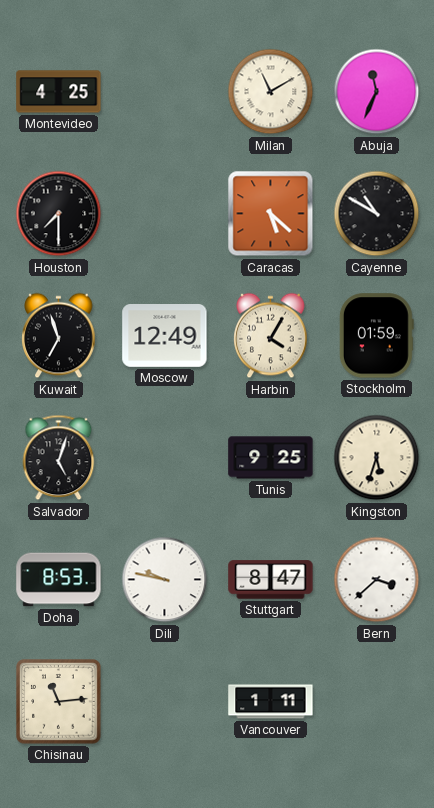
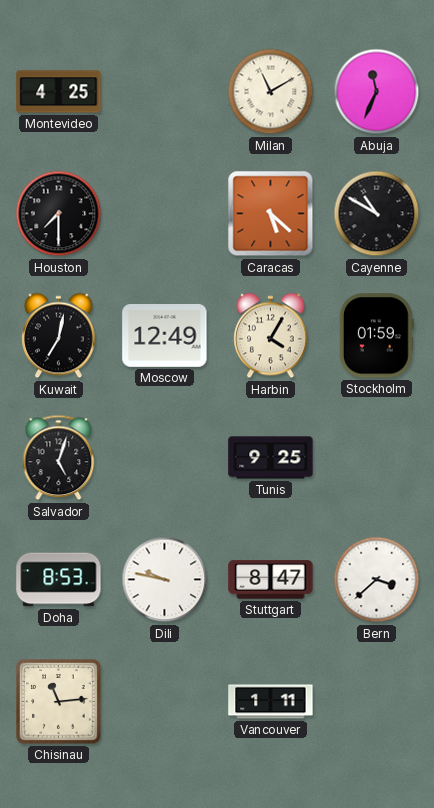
Kuwait: 6:57 -> 7:02
Kingston: 5:33 -> none
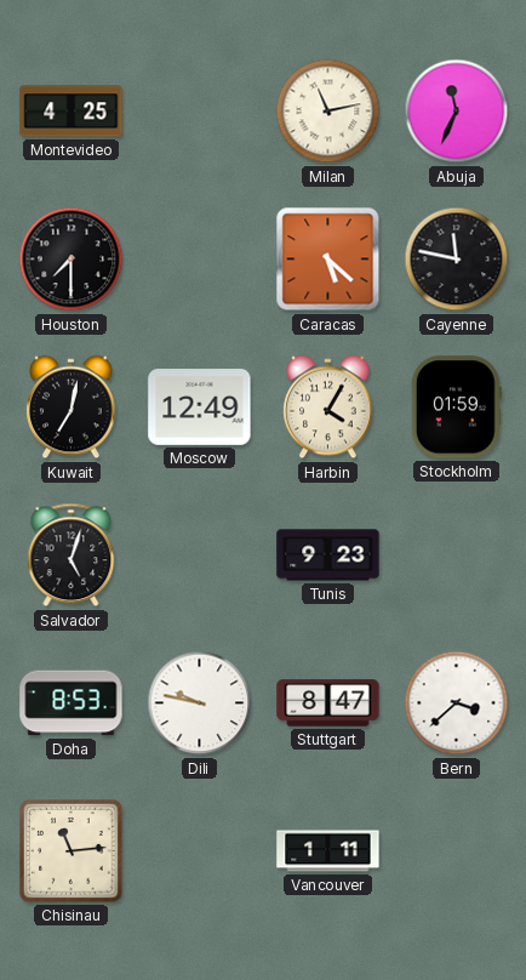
Milan: 11:10 -> 11:13
Cayenne: 10:50 -> 11:47
Tunis: 9:25 -> 9:23
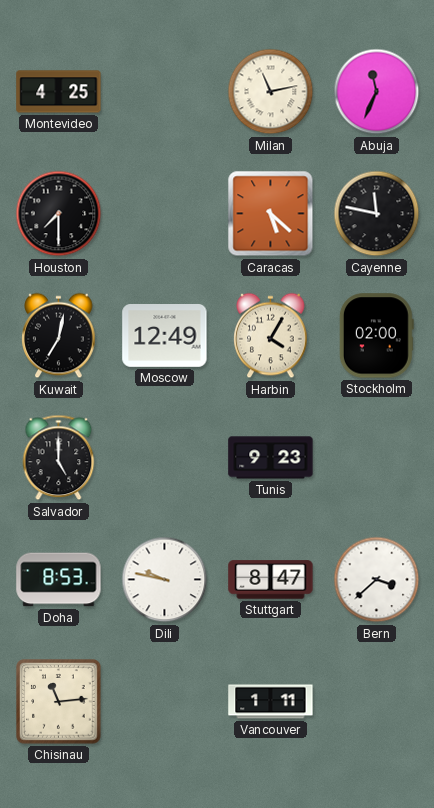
Stockholm: 01:59 -> 02:00
Salvador: 5:03 -> 5:00
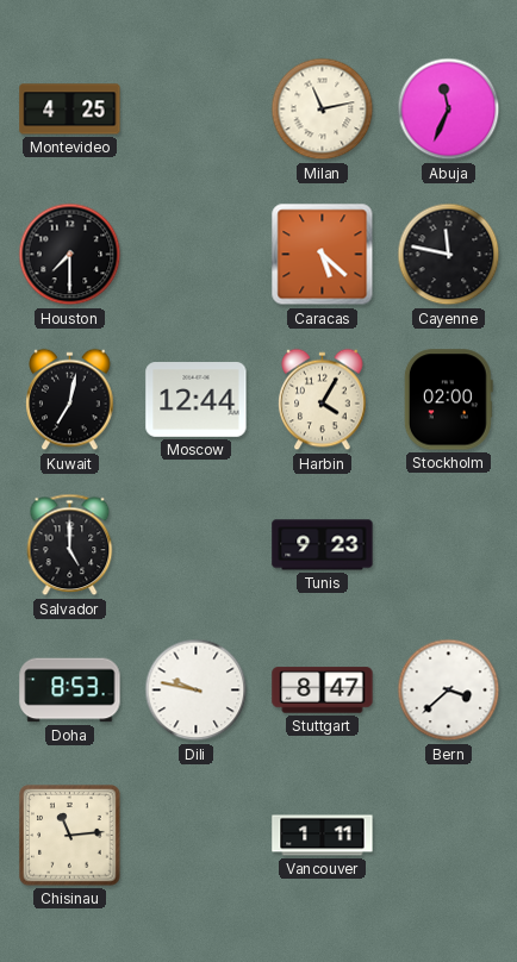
Moscow: 12:49 -> 12:44
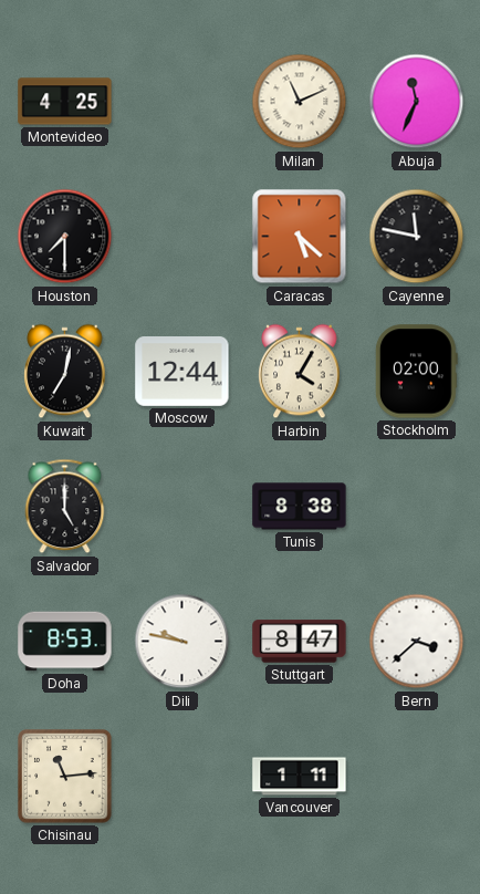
Milan: 11:13 -> 11:11
Tunis: 9:23 -> 8:38
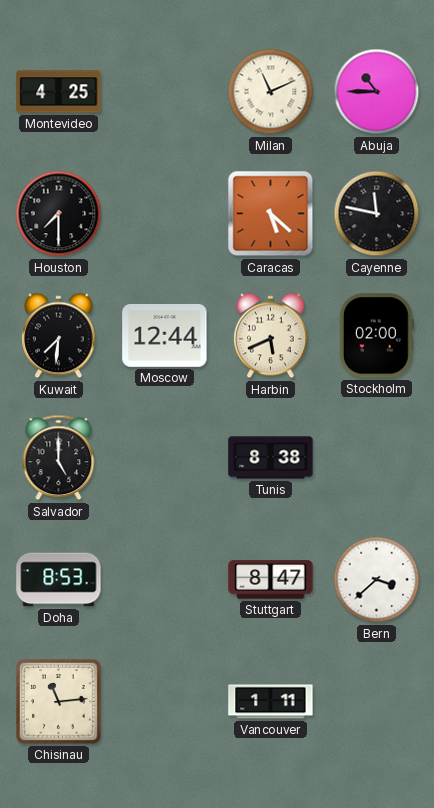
Abuja: 11:34 -> 10:45
Kuwait: 7:02 -> 7:31
Harbin: 4:05 -> 5:41
Dili: 9:47 -> none
